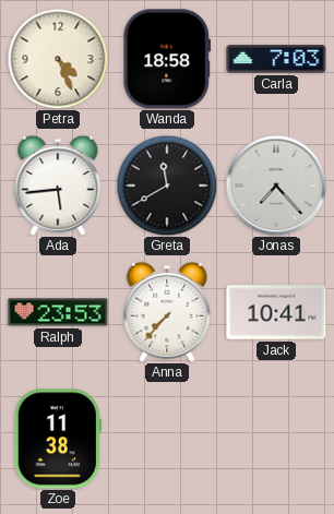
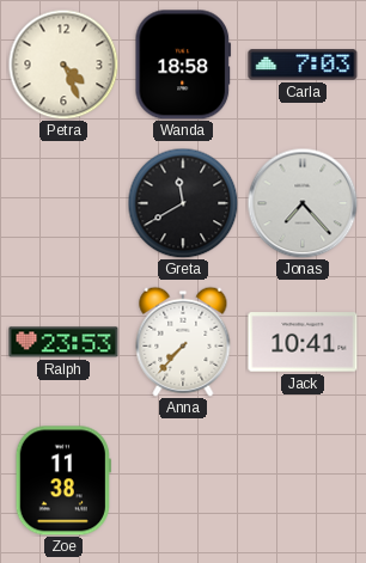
Ada: 5:44 -> none
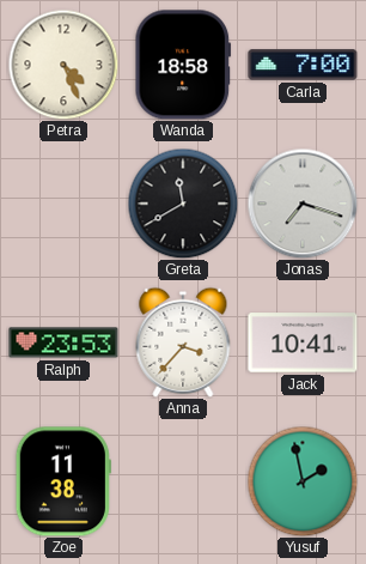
Carla: 7:03 -> 7:00
Jonas: 7:23 -> 7:18
Anna: 7:37 -> 3:37
Yusuf: none -> 1:58
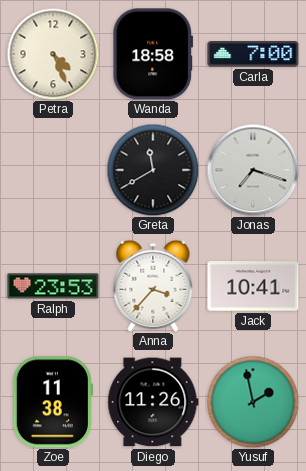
Diego: none -> 11:26
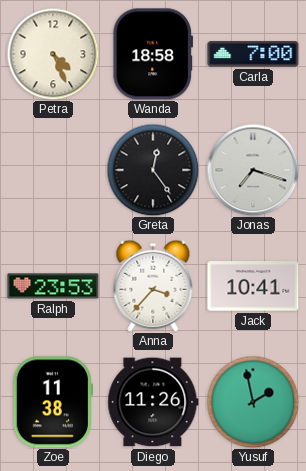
Greta: 11:40 -> 12:24
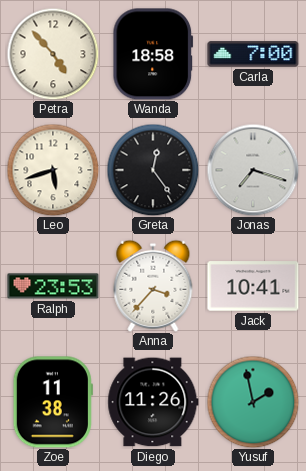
Petra: 4:26 -> 4:53
Leo: none -> 5:42
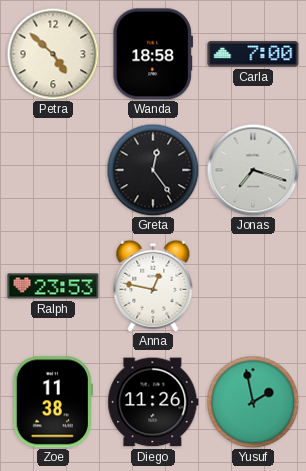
Petra: 4:53 -> 4:52
Leo: 5:42 -> none
Anna: 3:37 -> 12:47
Jack: 10:41 -> none
